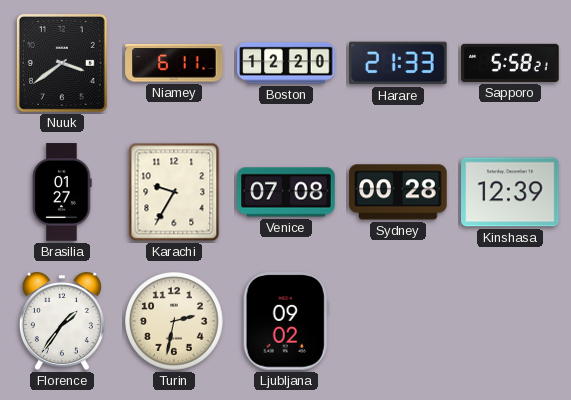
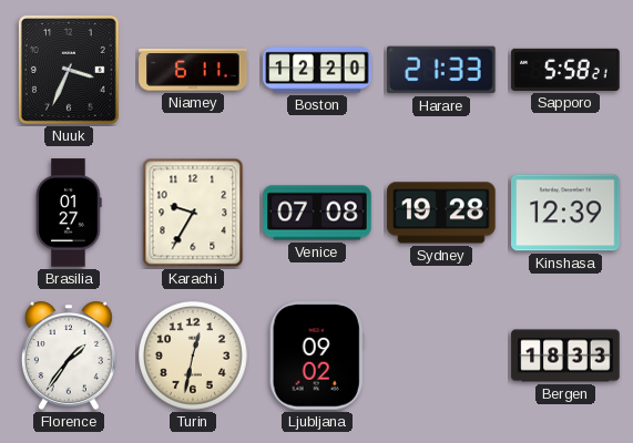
Nuuk: 3:39 -> 3:34
Sydney: 00:28 -> 19:28
Turin: 2:32 -> 12:32
Bergen: none -> 18:33
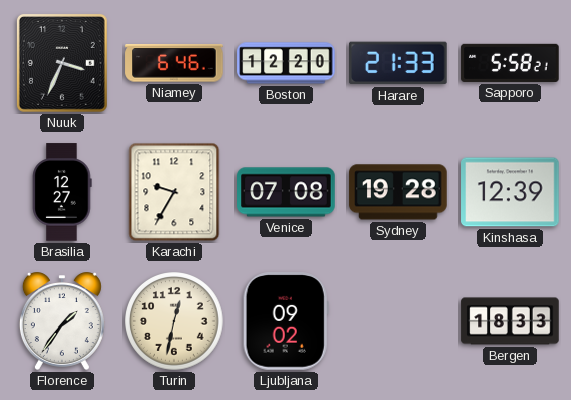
Niamey: 6:11 -> 6:46
Brasilia: 01:27 -> 12:27
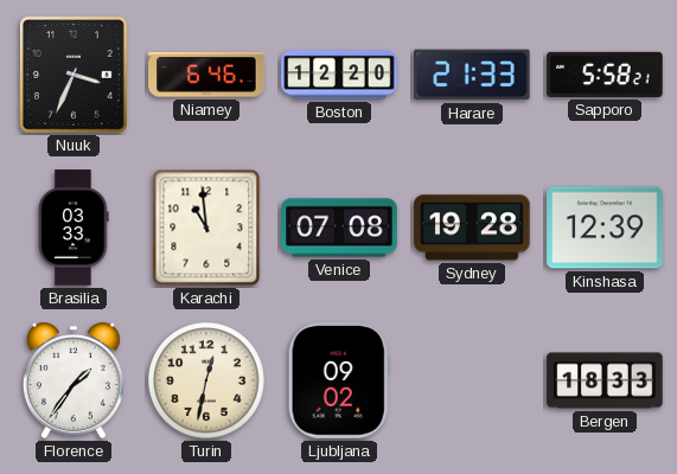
Brasilia: 12:27 -> 03:33
Karachi: 9:35 -> 10:59
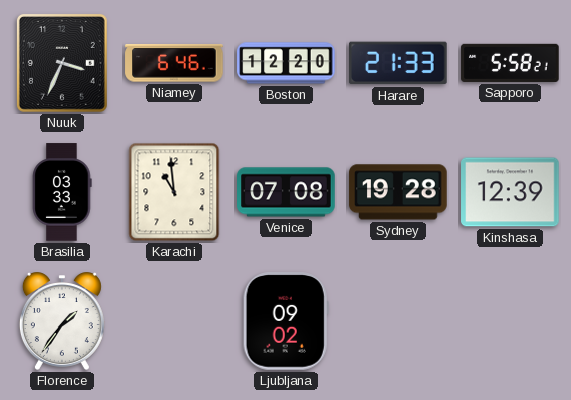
Turin: 12:32 -> none
Bergen: 18:33 -> none
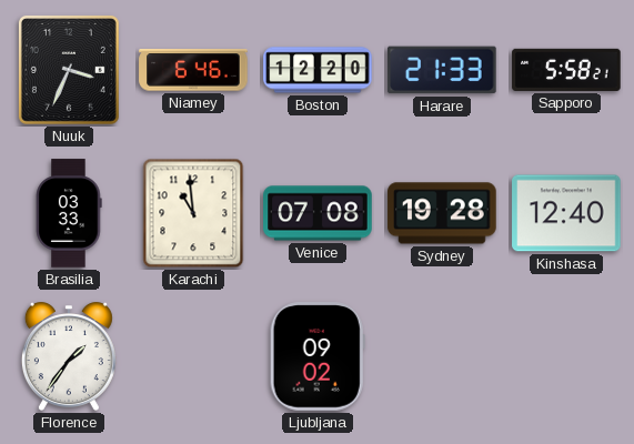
Kinshasa: 12:39 -> 12:40
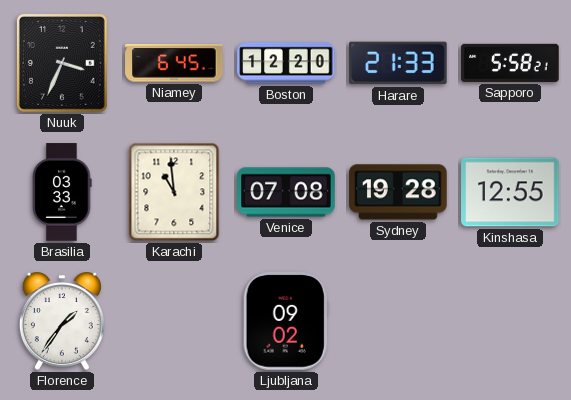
Niamey: 6:46 -> 6:45
Kinshasa: 12:40 -> 12:55
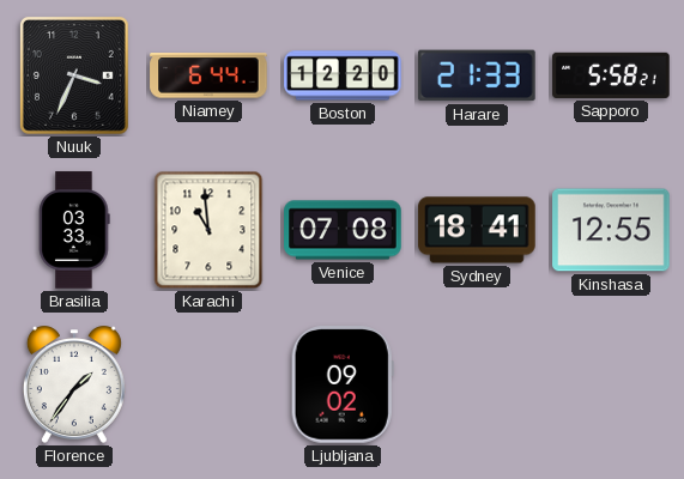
Niamey: 6:45 -> 6:44
Sydney: 19:28 -> 18:41
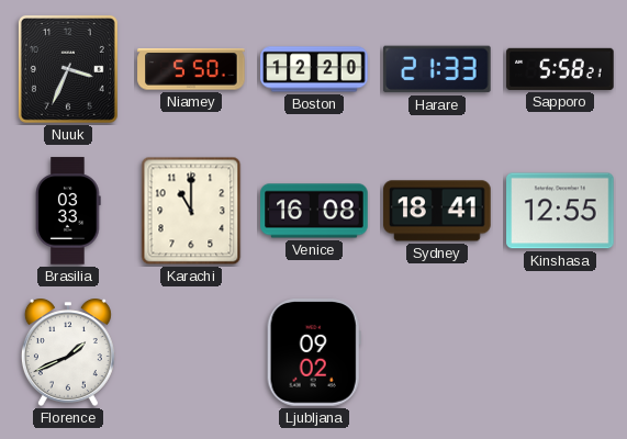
Niamey: 6:44 -> 5:50
Karachi: 10:59 -> 11:00
Venice: 07:08 -> 16:08
Florence: 1:36 -> 1:41
